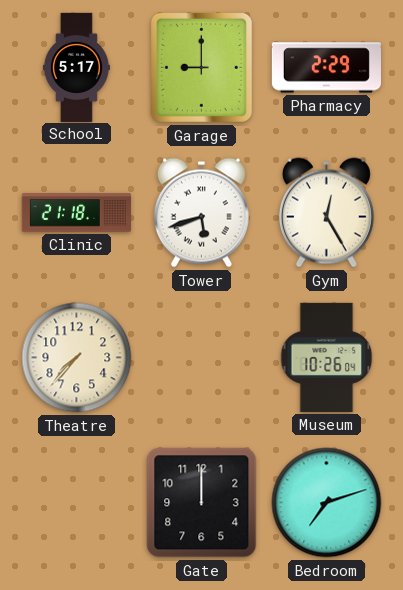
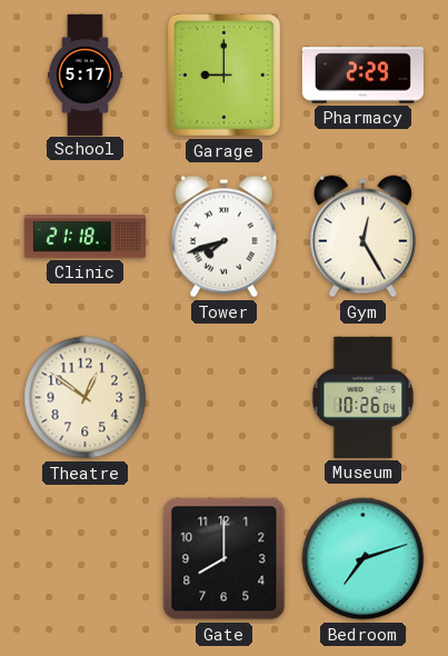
Tower: 5:42 -> 7:42
Theatre: 7:37 -> 12:51
Gate: 12:00 -> 8:00
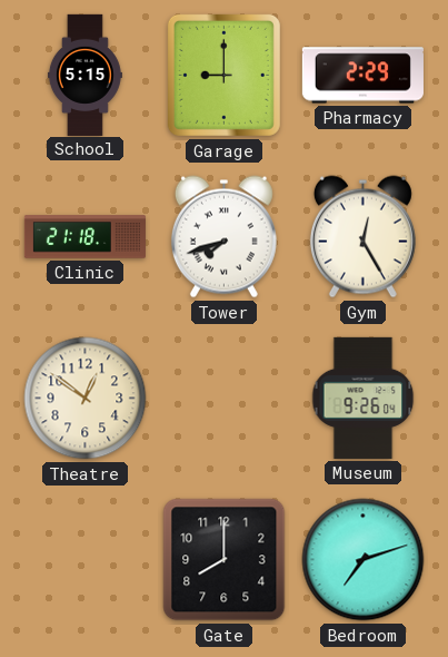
School: 5:17 -> 5:15
Museum: 10:26 -> 9:26
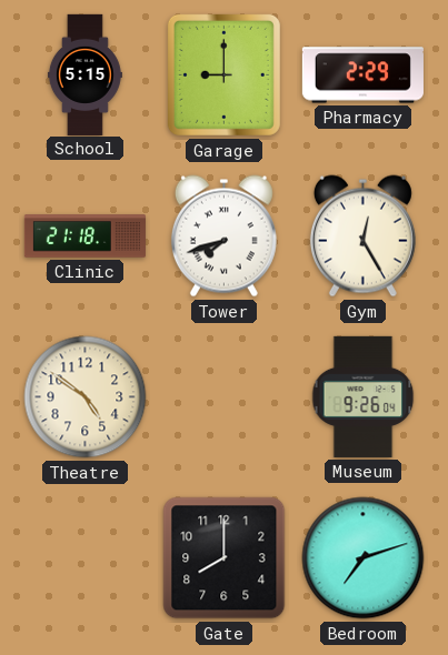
Theatre: 12:51 -> 4:51
